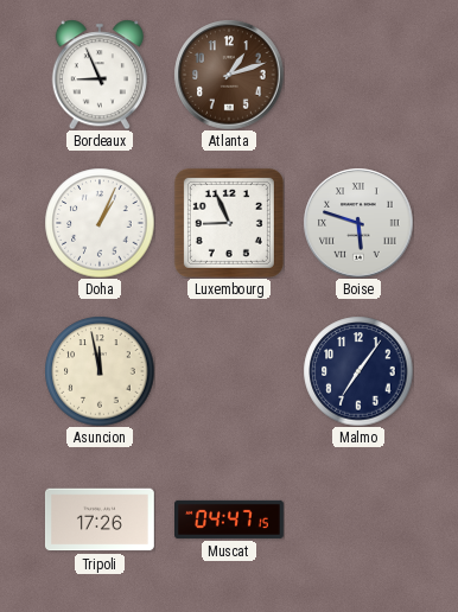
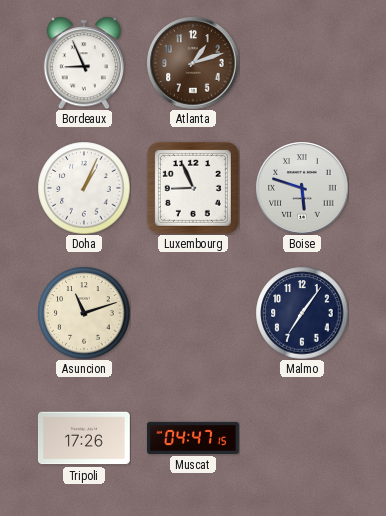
Asuncion: 11:58 -> 11:12
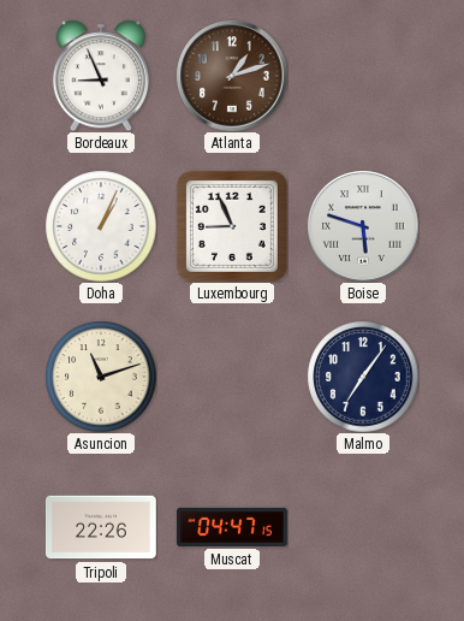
Tripoli: 17:26 -> 22:26
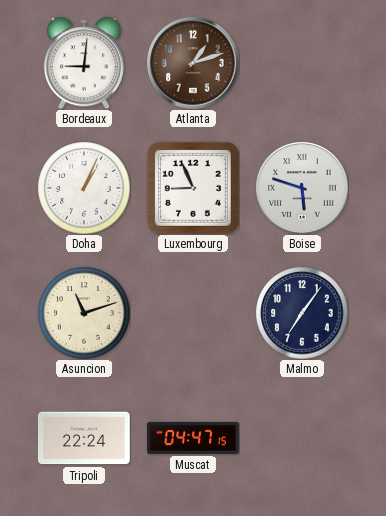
Bordeaux: 8:56 -> 9:01
Tripoli: 22:26 -> 22:24
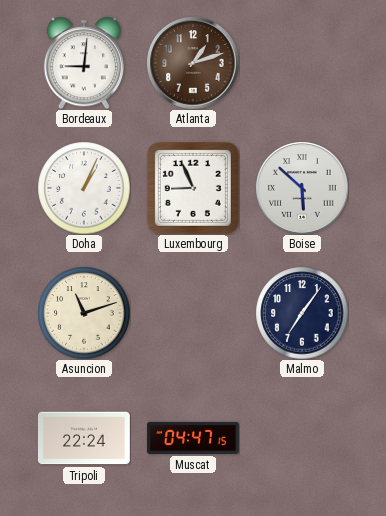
Boise: 5:48 -> 5:52
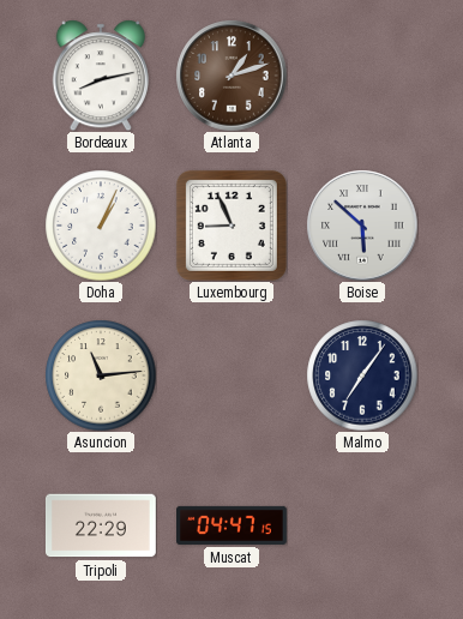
Bordeaux: 9:01 -> 8:13
Asuncion: 11:12 -> 11:14
Tripoli: 22:24 -> 22:29
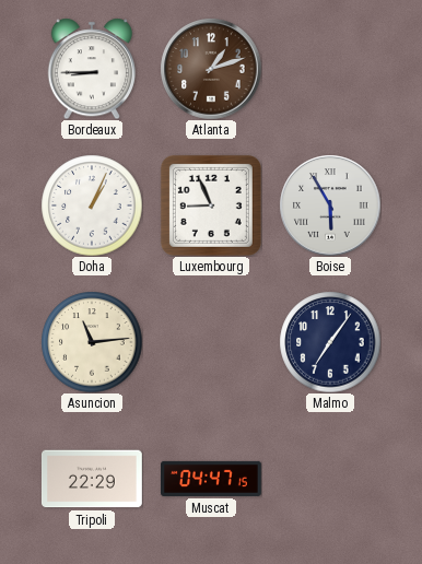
Bordeaux: 8:13 -> 8:45
Boise: 5:52 -> 5:55
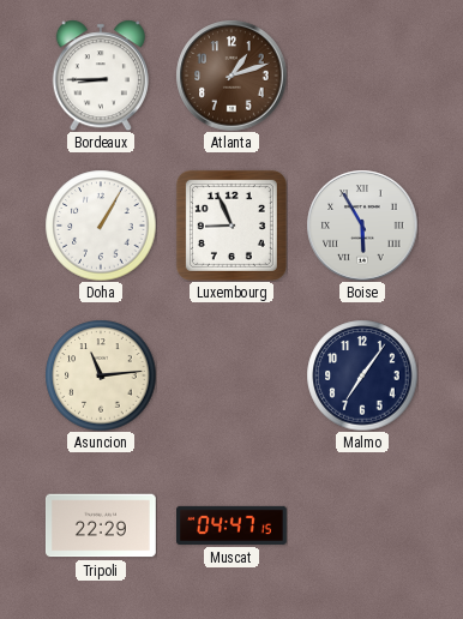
Doha: 1:04 -> 1:05
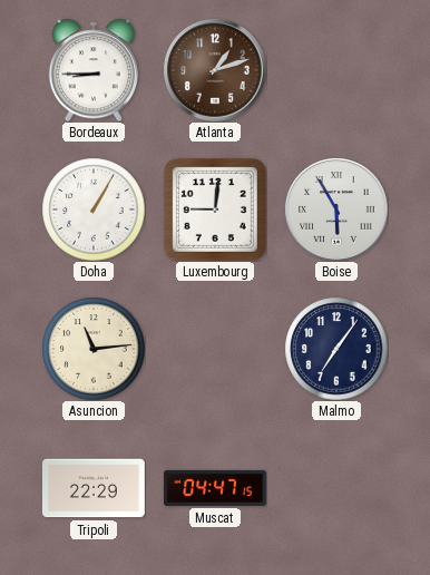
Luxembourg: 8:56 -> 9:01
